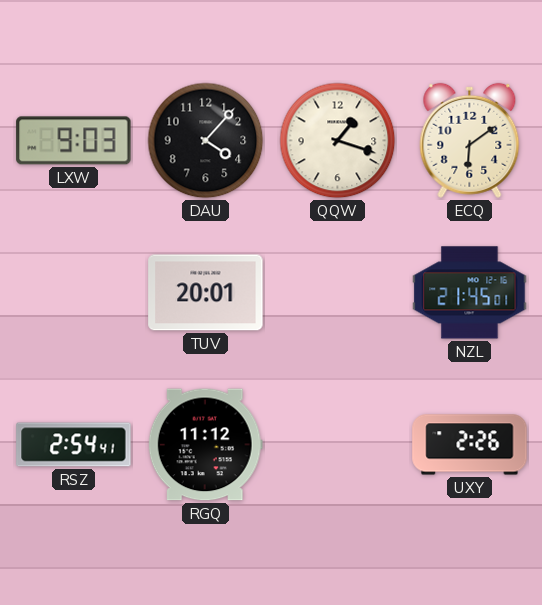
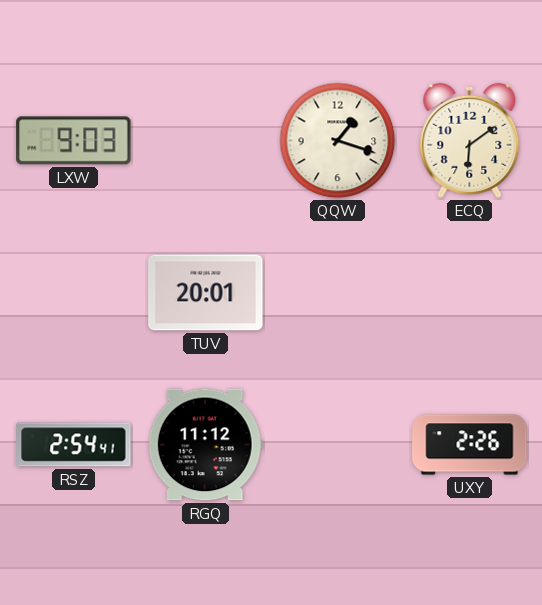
DAU: 4:07 -> none
NZL: 21:45 -> none
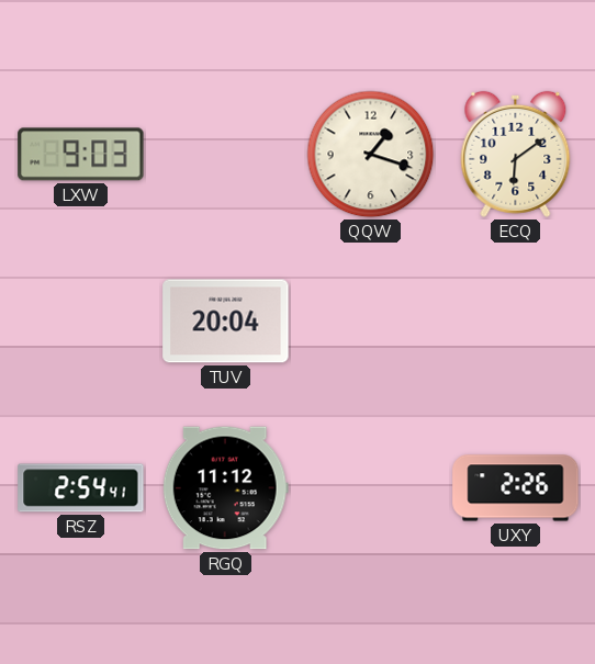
TUV: 20:01 -> 20:04
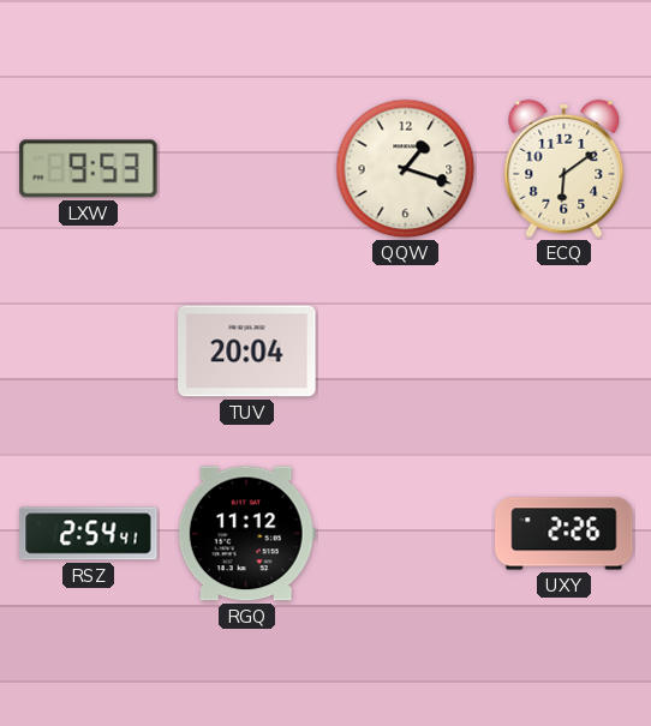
LXW: 9:03 -> 9:53
